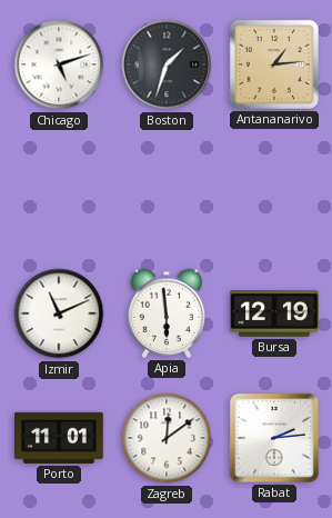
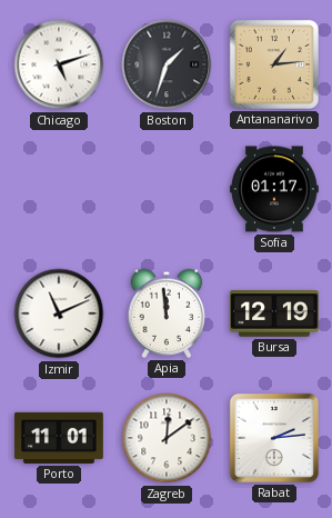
Sofia: none -> 01:17
Apia: 5:59 -> 11:59
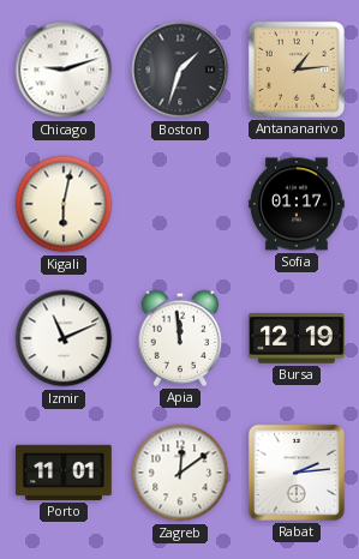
Chicago: 5:12 -> 9:12
Kigali: none -> 6:02
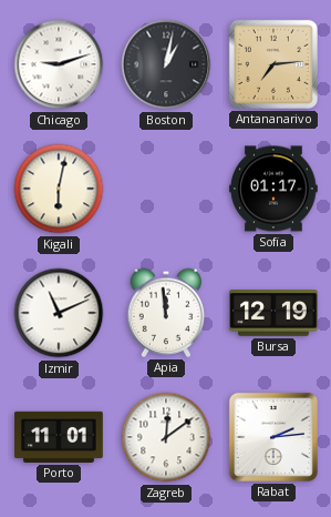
Boston: 1:33 -> 1:02
Antananarivo: 1:14 -> 7:14
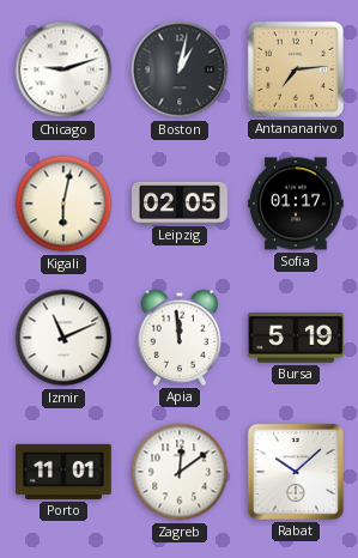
Leipzig: none -> 02:05
Bursa: 12:19 -> 5:19
Rabat: 2:14 -> 10:08
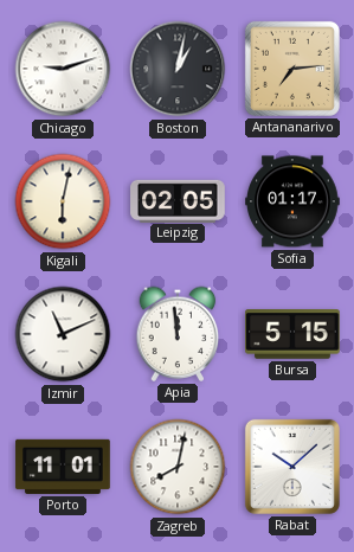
Bursa: 5:19 -> 5:15
Zagreb: 12:09 -> 8:02
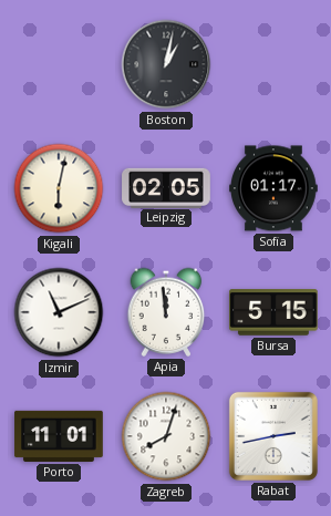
Chicago: 9:12 -> none
Antananarivo: 7:14 -> none
Zagreb: 8:02 -> 8:03
Rabat: 10:08 -> 2:43
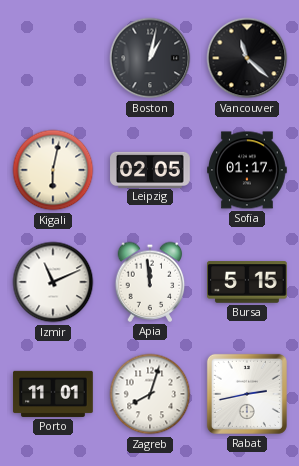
Vancouver: none -> 11:22
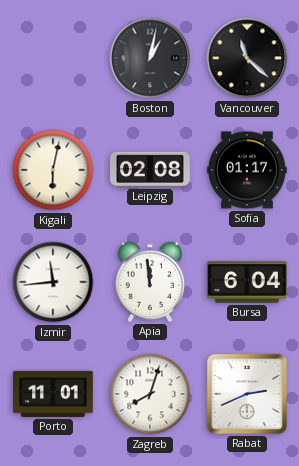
Leipzig: 02:05 -> 02:08
Izmir: 11:11 -> 11:44
Bursa: 5:15 -> 6:04
Rabat: 2:43 -> 2:41
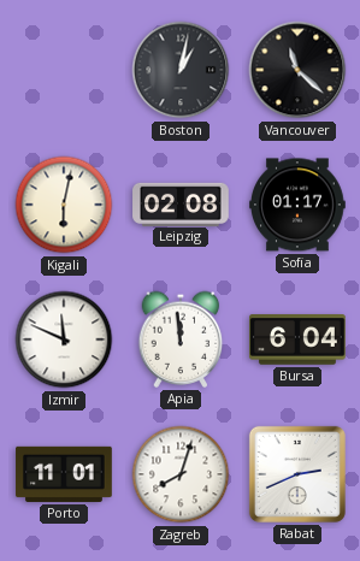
Izmir: 11:44 -> 11:49
